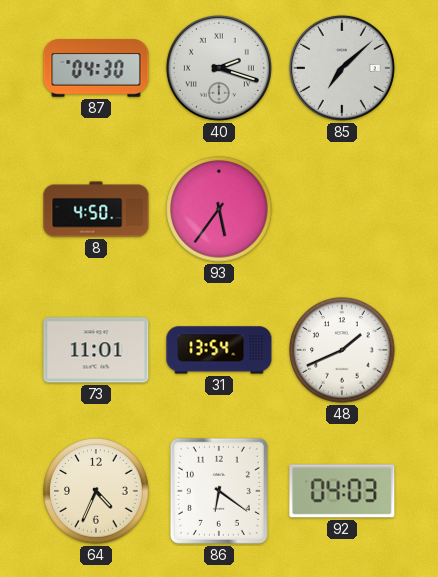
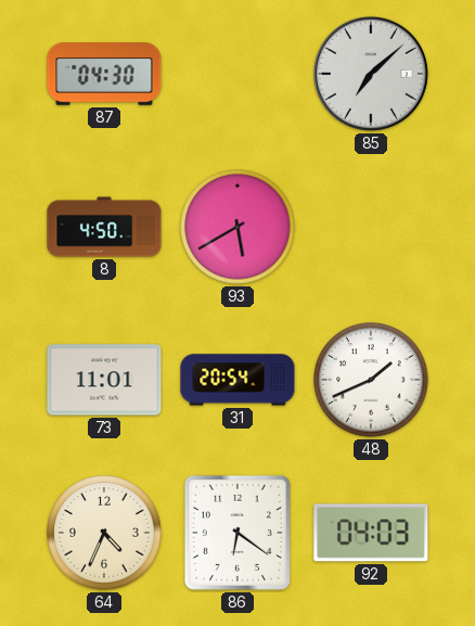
40: 2:18 -> none
93: 5:36 -> 5:40
31: 13:54 -> 20:54
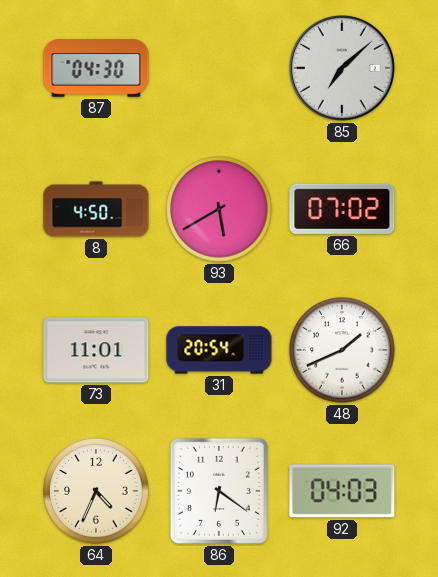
66: none -> 07:02
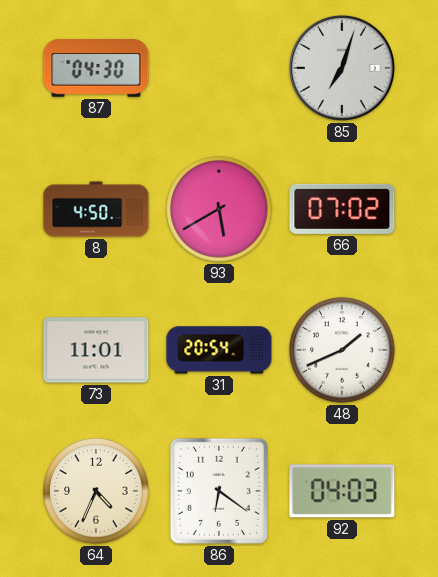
85: 7:08 -> 7:03
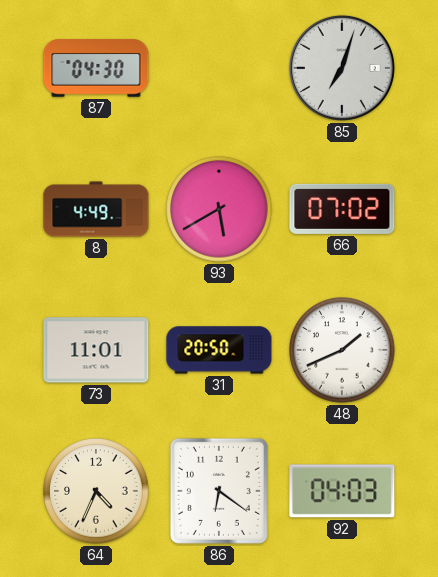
8: 4:50 -> 4:49
31: 20:54 -> 20:50
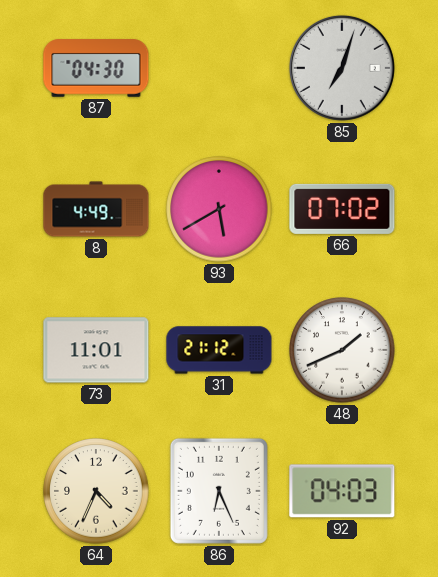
31: 20:50 -> 21:12
86: 6:21 -> 6:26
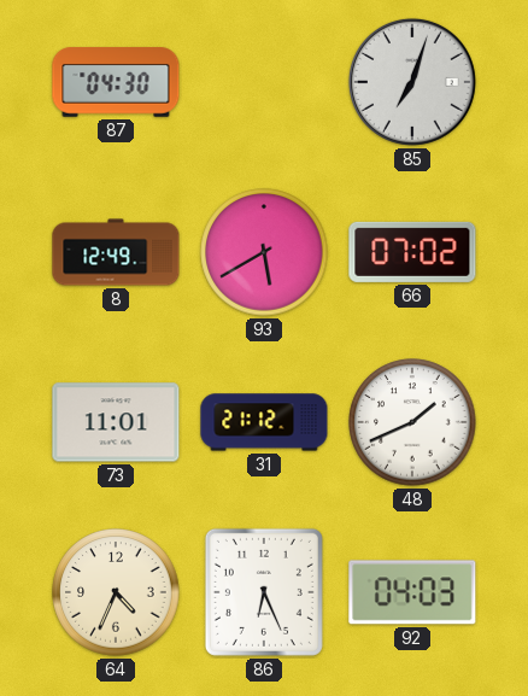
8: 4:49 -> 12:49
